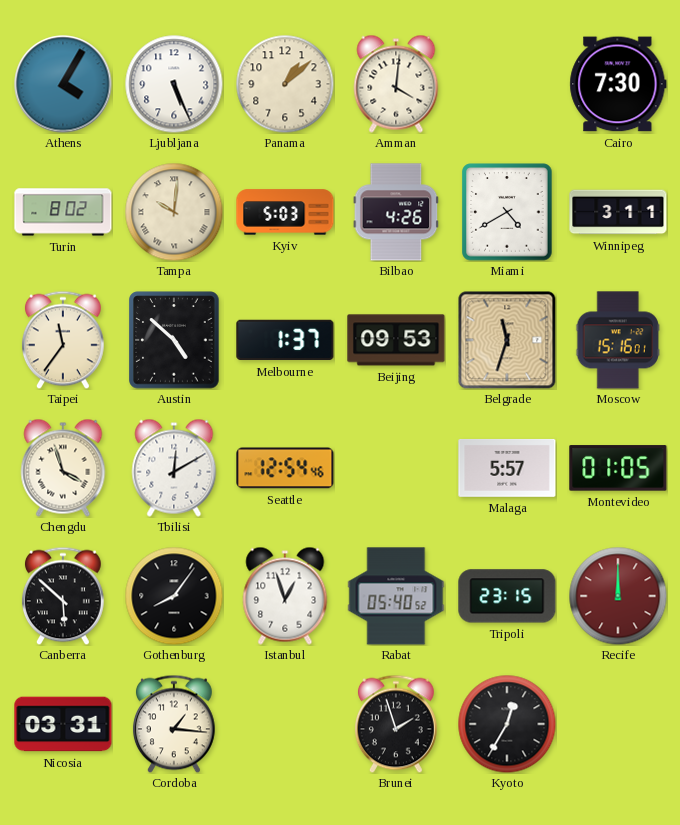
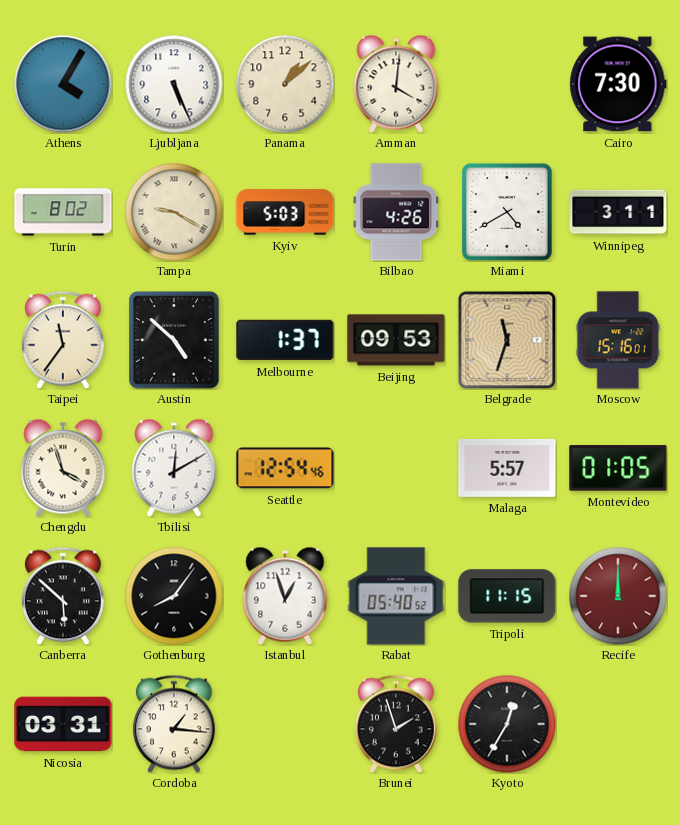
Tampa: 10:01 -> 9:20
Tripoli: 23:15 -> 11:15
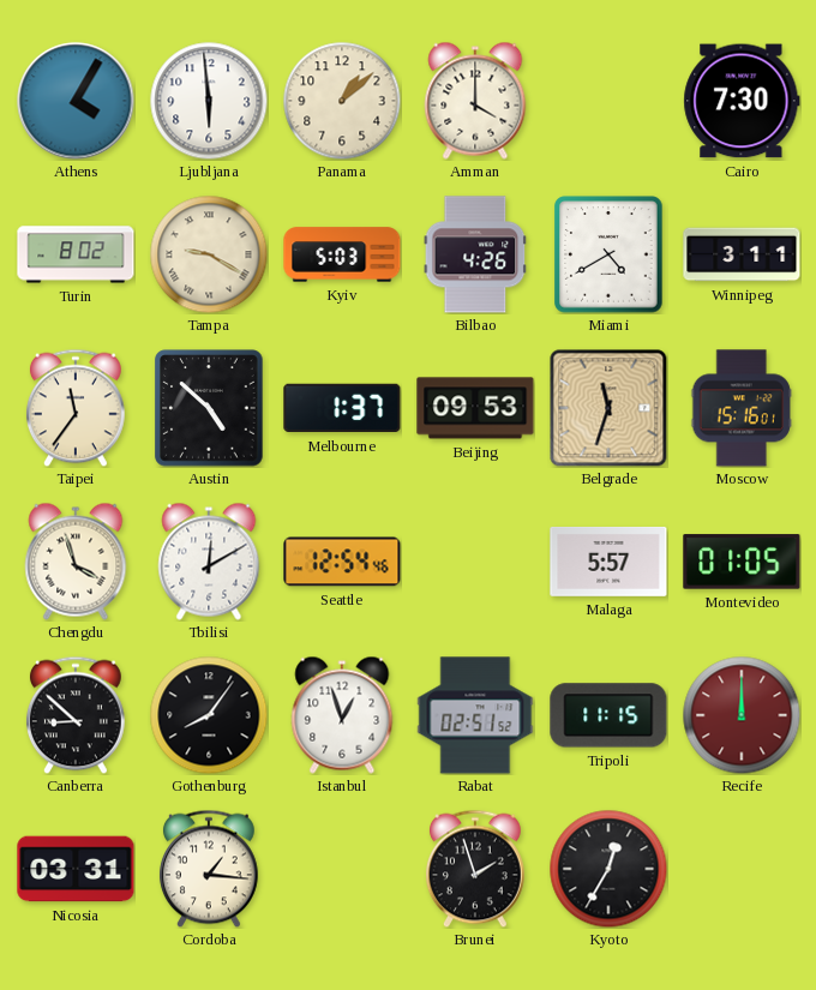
Ljubljana: 5:26 -> 5:59
Amman: 4:01 -> 4:00
Canberra: 5:52 -> 8:52
Rabat: 05:40 -> 02:51
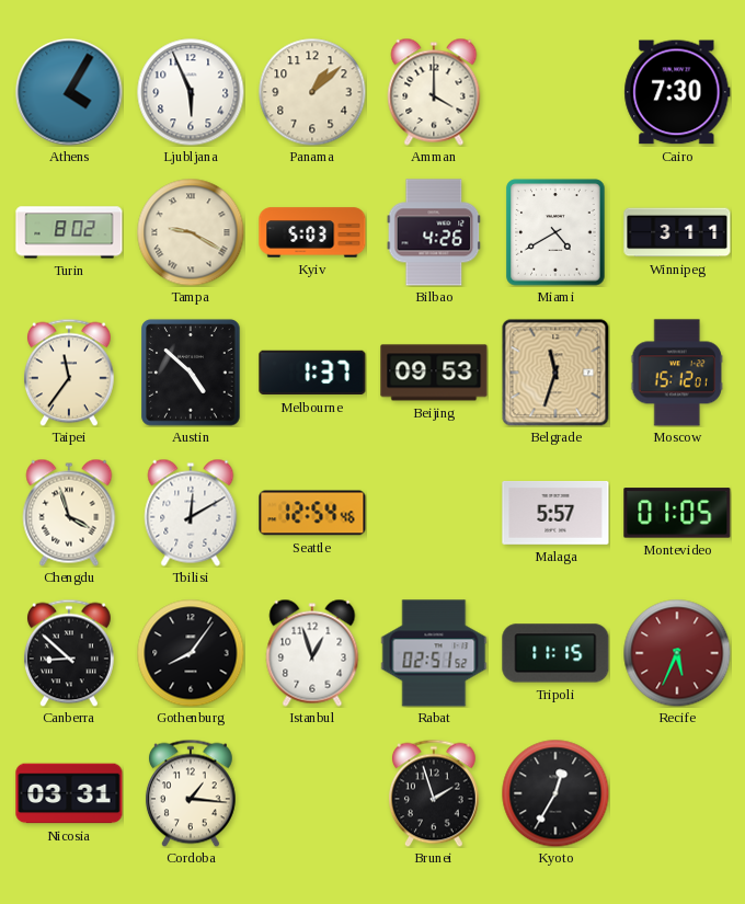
Ljubljana: 5:59 -> 5:56
Moscow: 15:16 -> 15:12
Recife: 12:00 -> 5:34
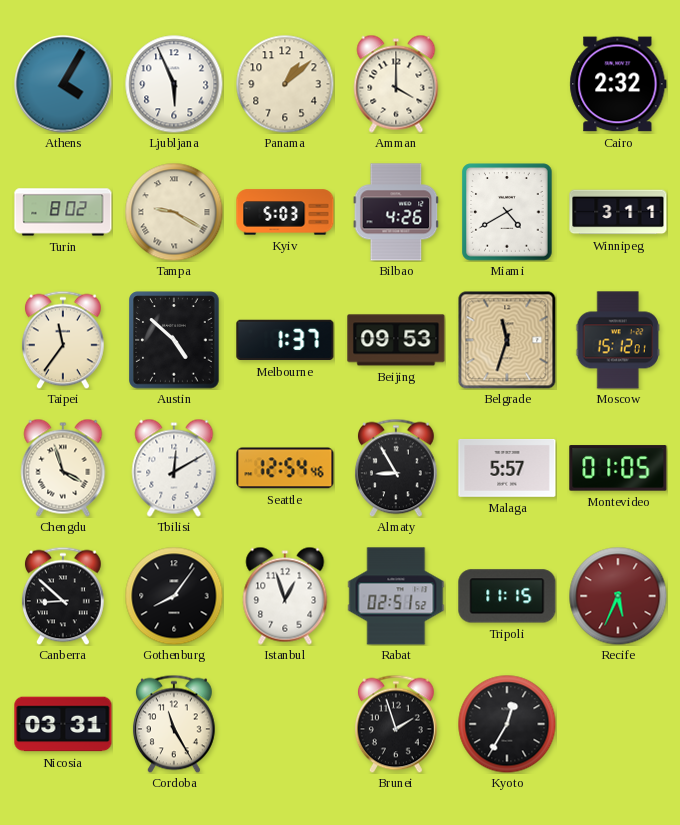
Cairo: 7:30 -> 2:32
Almaty: none -> 8:55
Cordoba: 1:16 -> 11:25
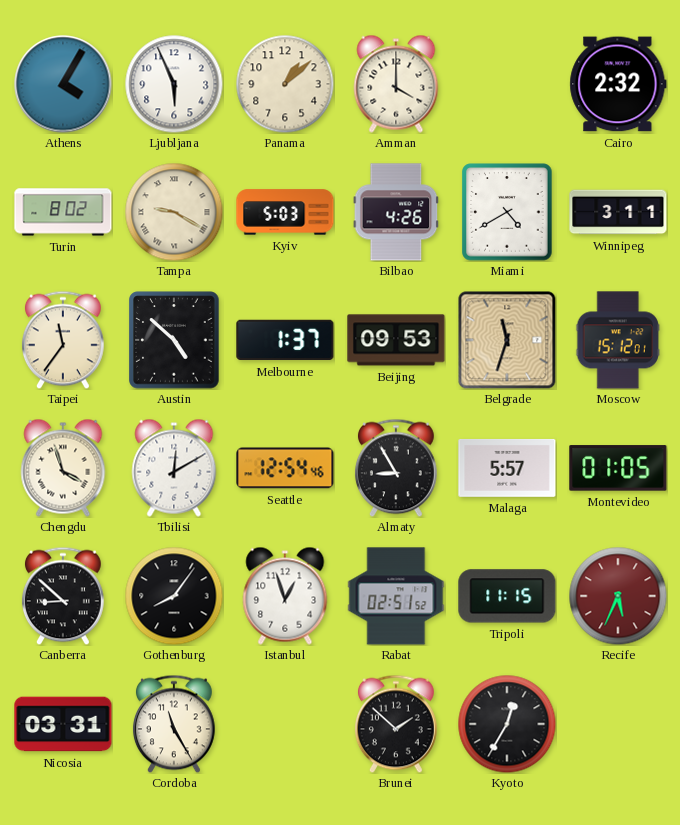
Brunei: 1:57 -> 1:52
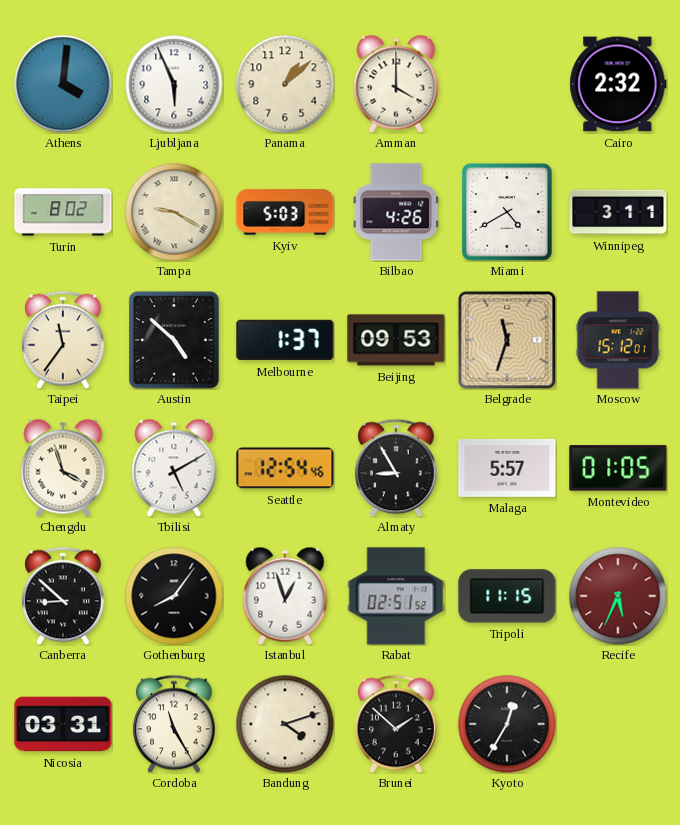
Athens: 4:05 -> 4:01
Tbilisi: 12:10 -> 5:10
Bandung: none -> 4:12
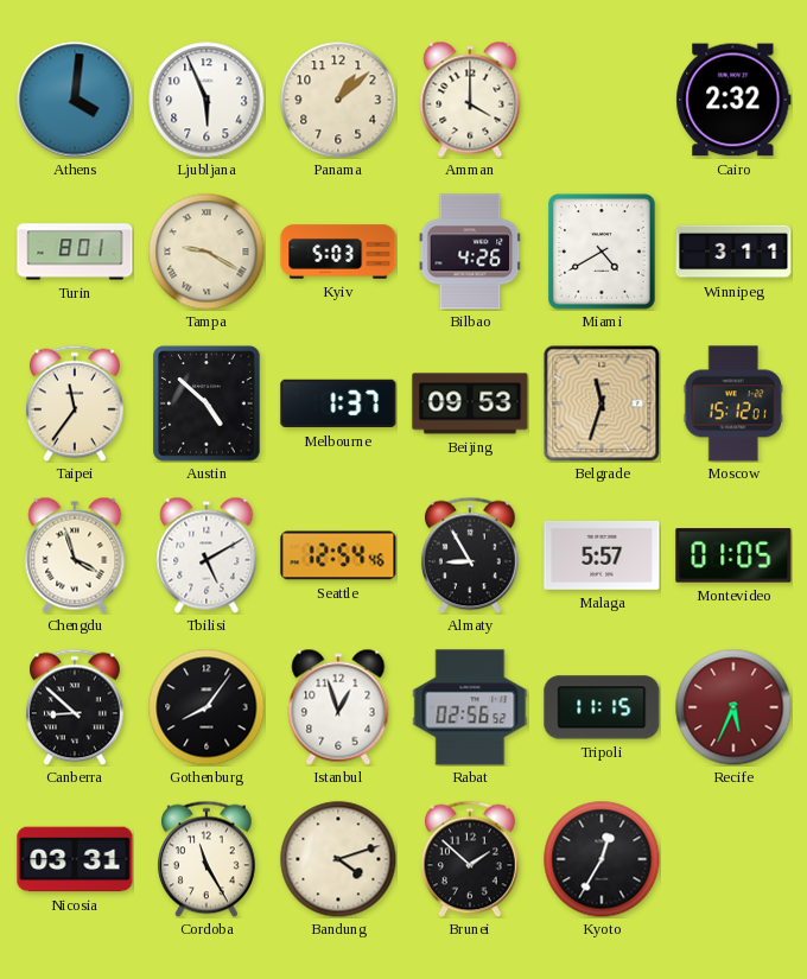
Turin: 8:02 -> 8:01
Rabat: 02:51 -> 02:56
